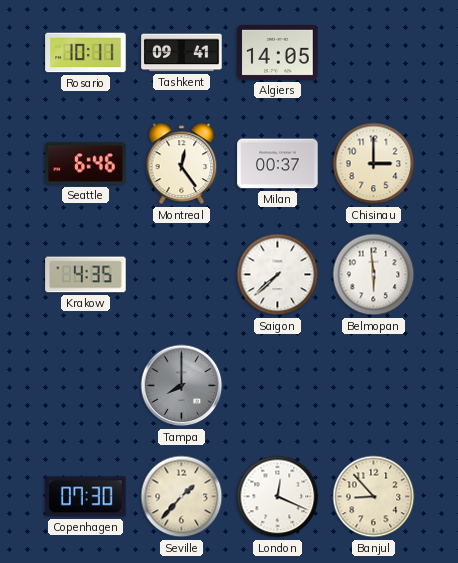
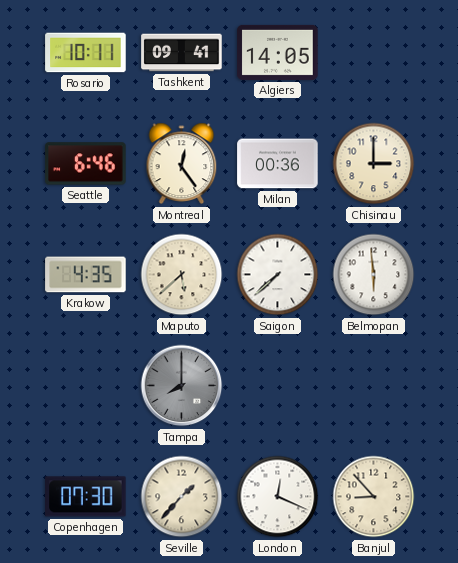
Milan: 00:37 -> 00:36
Maputo: none -> 5:38
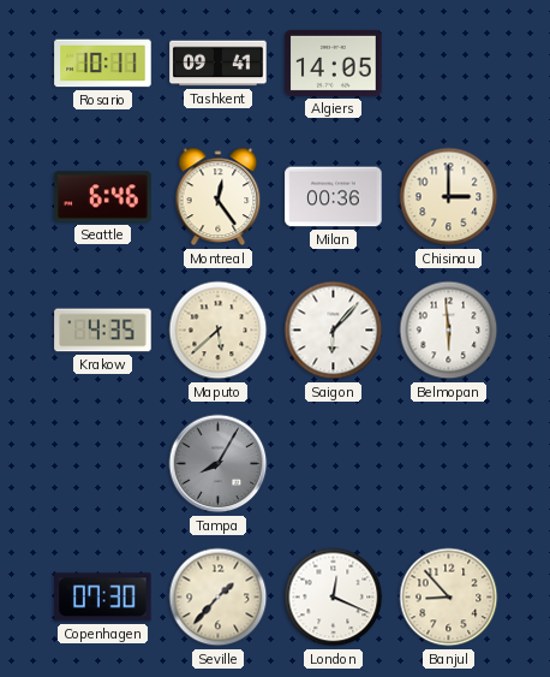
Saigon: 7:38 -> 6:07
Tampa: 8:00 -> 8:05
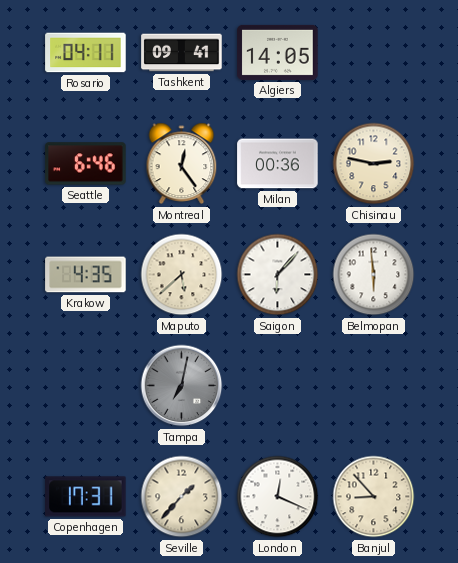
Rosario: 10:11 -> 04:11
Chisinau: 3:00 -> 2:47
Tampa: 8:05 -> 7:02
Copenhagen: 07:30 -> 17:31
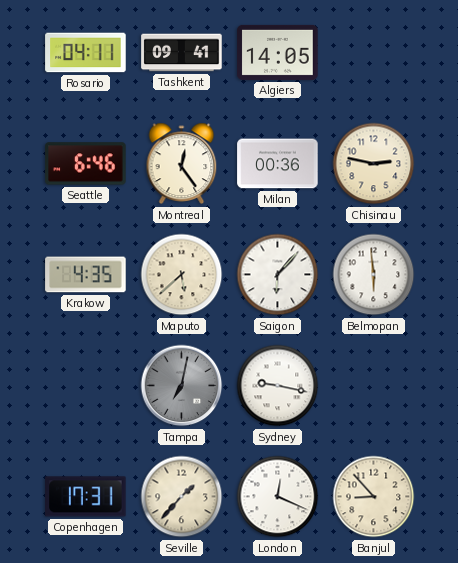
Sydney: none -> 9:17
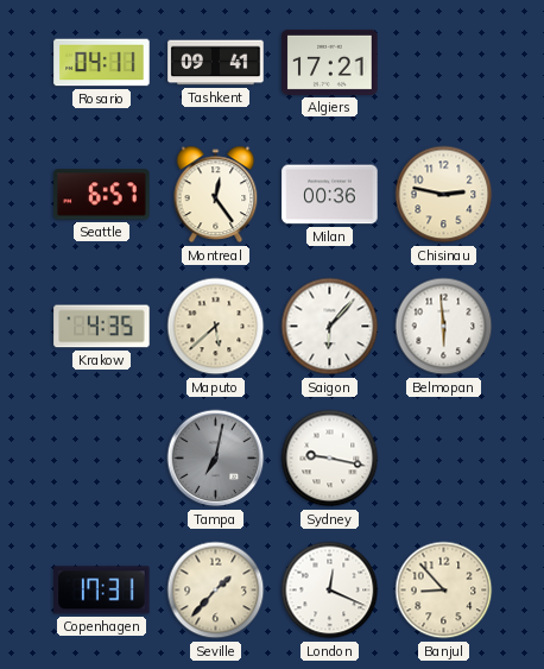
Algiers: 14:05 -> 17:21
Seattle: 6:46 -> 6:57
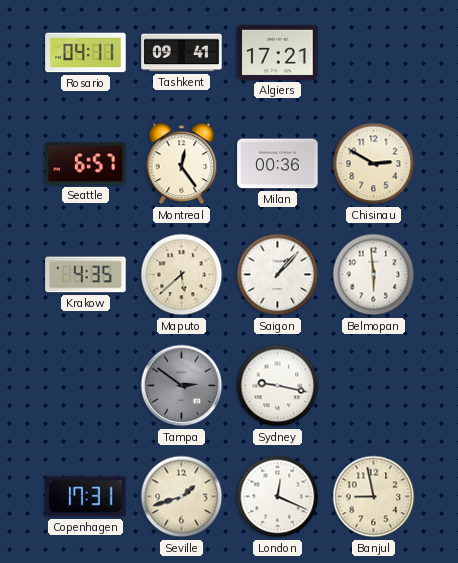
Chisinau: 2:47 -> 2:50
Saigon: 6:07 -> 1:07
Tampa: 7:02 -> 2:51
Seville: 1:37 -> 1:42
Banjul: 8:53 -> 8:58
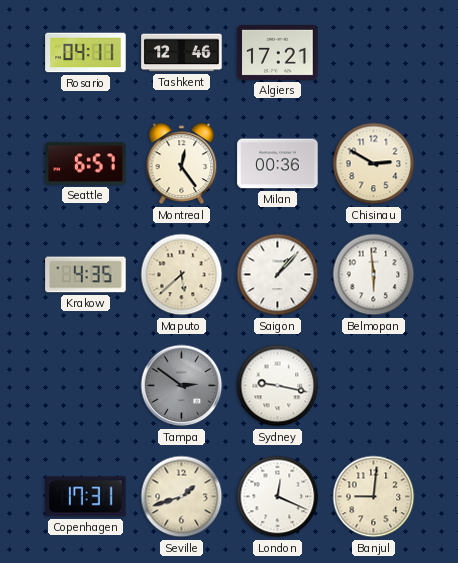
Tashkent: 09:41 -> 12:46
Banjul: 8:58 -> 9:01
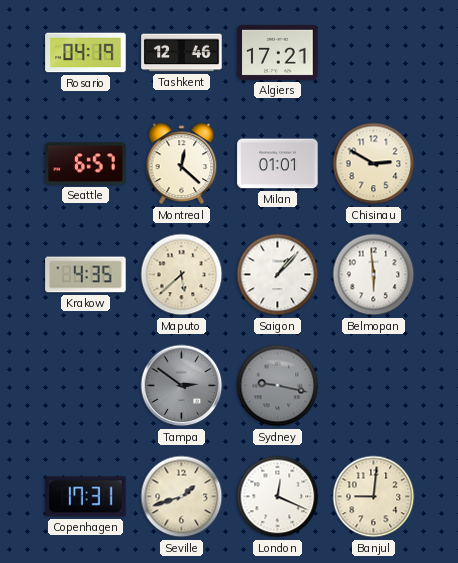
Rosario: 04:11 -> 04:19
Montreal: 12:24 -> 12:22
Milan: 00:36 -> 01:01
Sydney dial: white -> grey
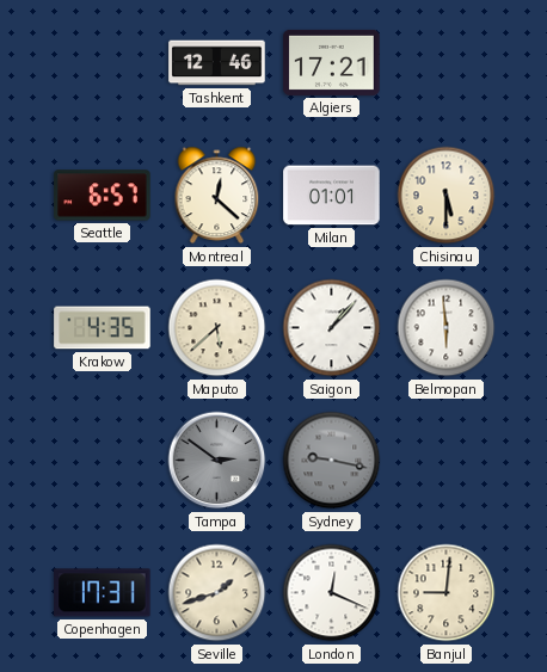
Rosario: 04:19 -> none
Chisinau: 2:50 -> 5:30
